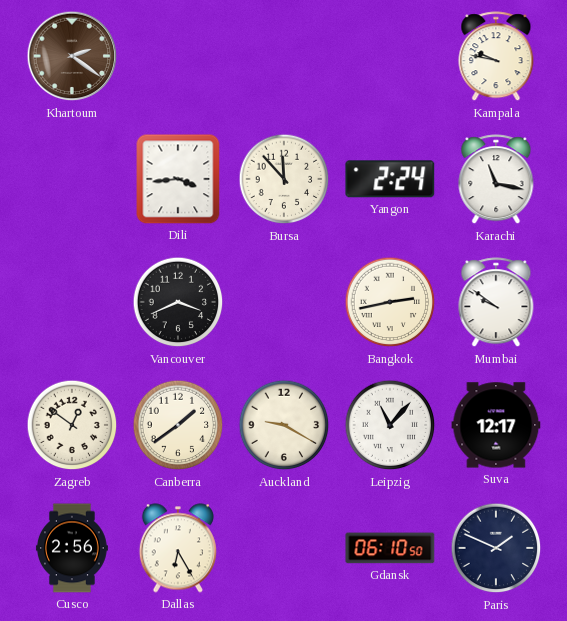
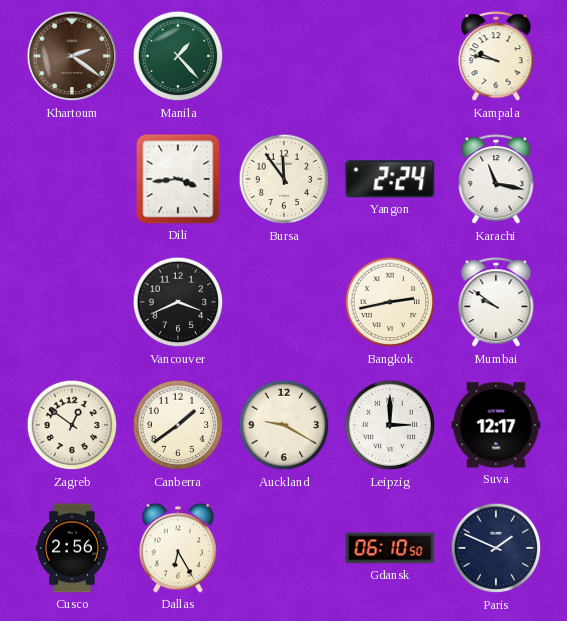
Manila: none -> 1:23
Bursa: 11:53 -> 11:54
Leipzig: 11:07 -> 3:00
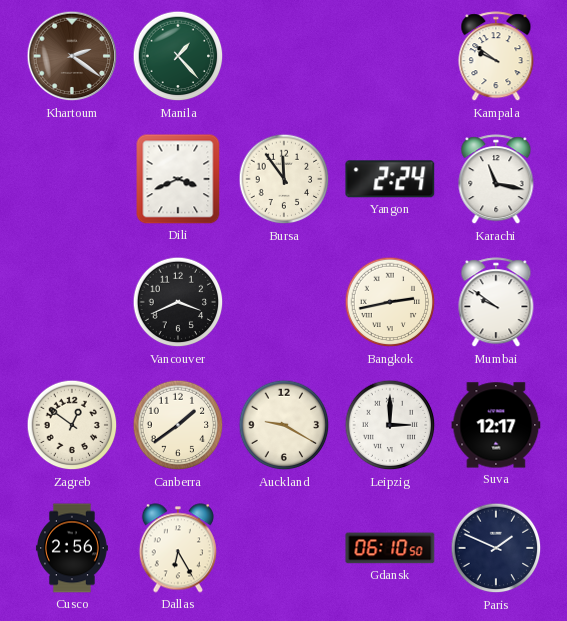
Kampala: 9:47 -> 9:51
Dili: 3:44 -> 3:41
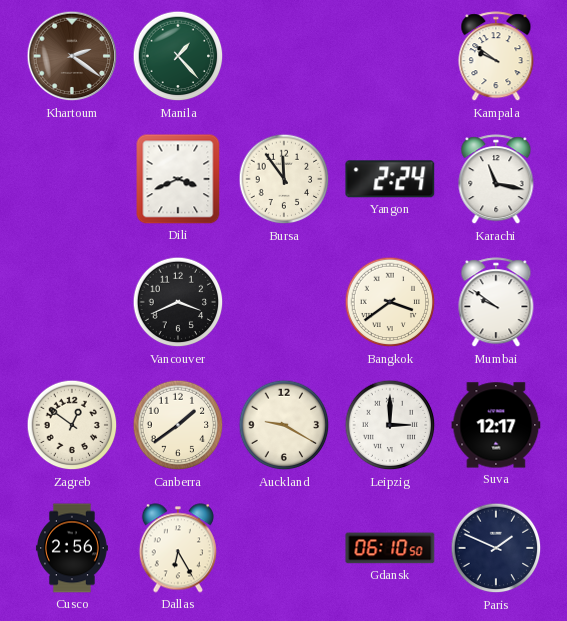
Bangkok: 2:43 -> 3:39
